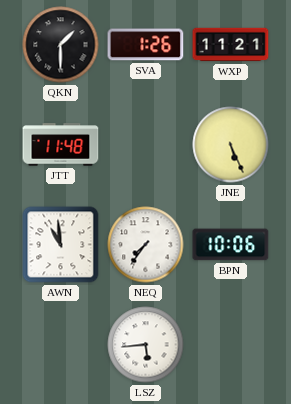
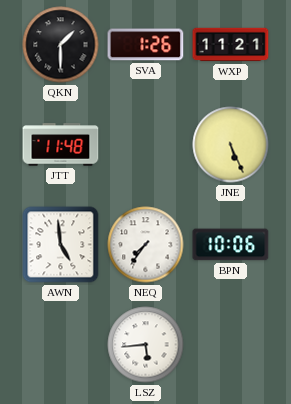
AWN: 10:59 -> 4:59
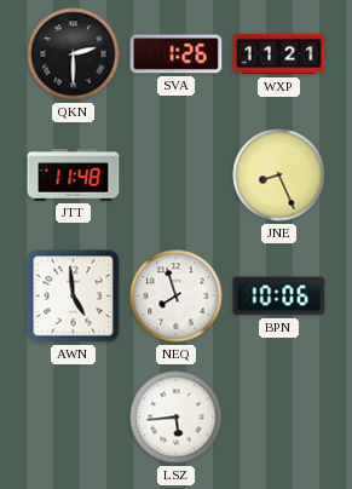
QKN: 1:30 -> 2:30
JNE: 5:26 -> 8:26
NEQ: 7:36 -> 7:57
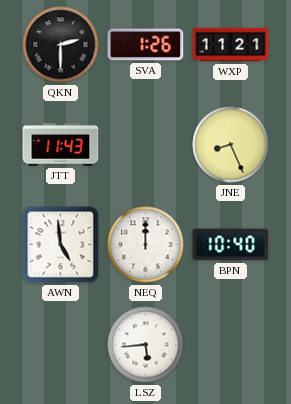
JTT: 11:48 -> 11:43
NEQ: 7:57 -> 12:00
BPN: 10:06 -> 10:40
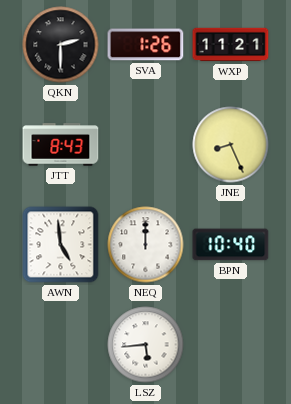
JTT: 11:43 -> 8:43
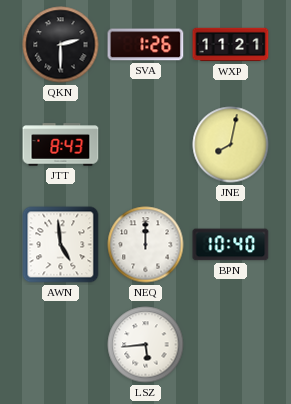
JNE: 8:26 -> 8:02
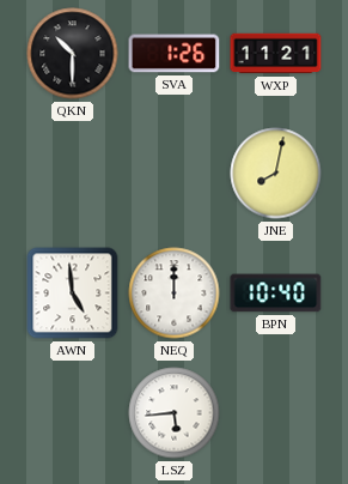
QKN: 2:30 -> 10:30
JTT: 8:43 -> none
